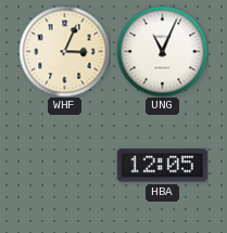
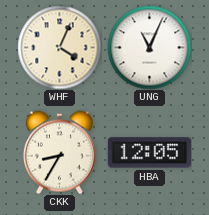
WHF: 3:04 -> 4:04
CKK: none -> 8:35
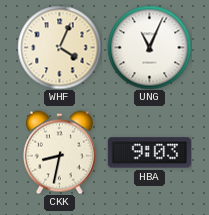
CKK: 8:35 -> 8:32
HBA: 12:05 -> 9:03
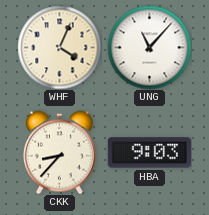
UNG: 11:04 -> 11:07
CKK: 8:32 -> 8:37
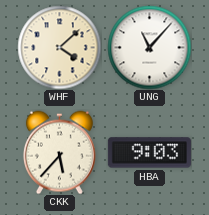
WHF: 4:04 -> 4:08
CKK: 8:37 -> 5:37
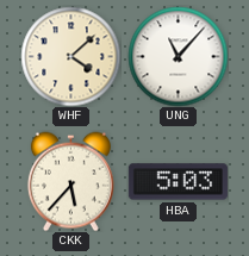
HBA: 9:03 -> 5:03
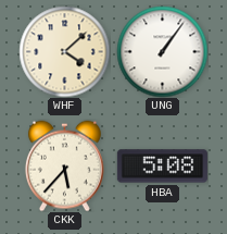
UNG: 11:07 -> 1:06
HBA: 5:03 -> 5:08
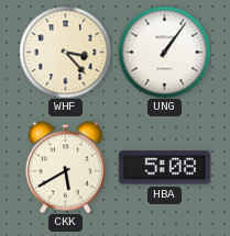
WHF: 4:08 -> 3:23
CKK: 5:37 -> 5:40
